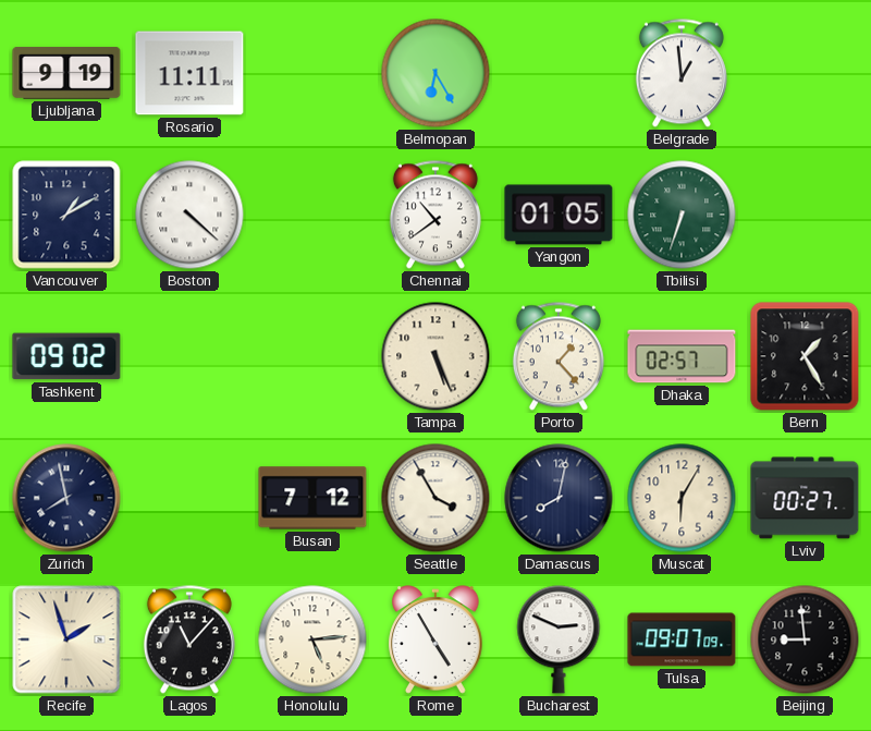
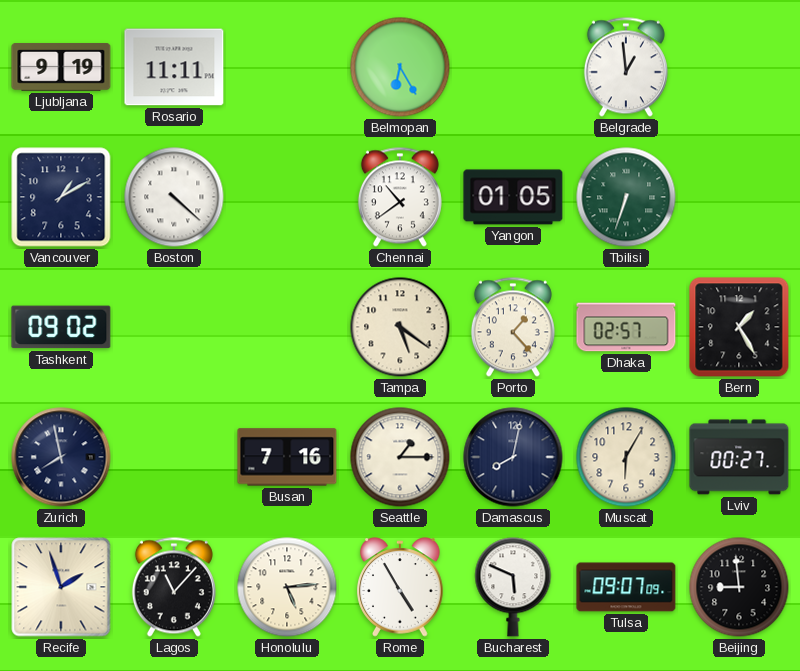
Tampa: 5:26 -> 5:21
Busan: 7:12 -> 7:16
Seattle: 3:55 -> 1:15
Bucharest: 2:49 -> 5:49
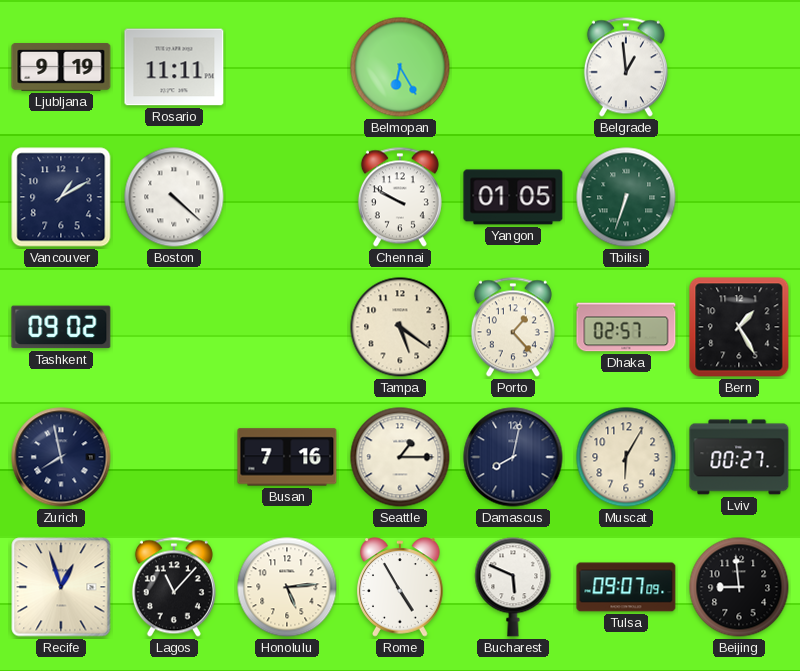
Chennai: 10:39 -> 9:50
Recife: 1:57 -> 12:57
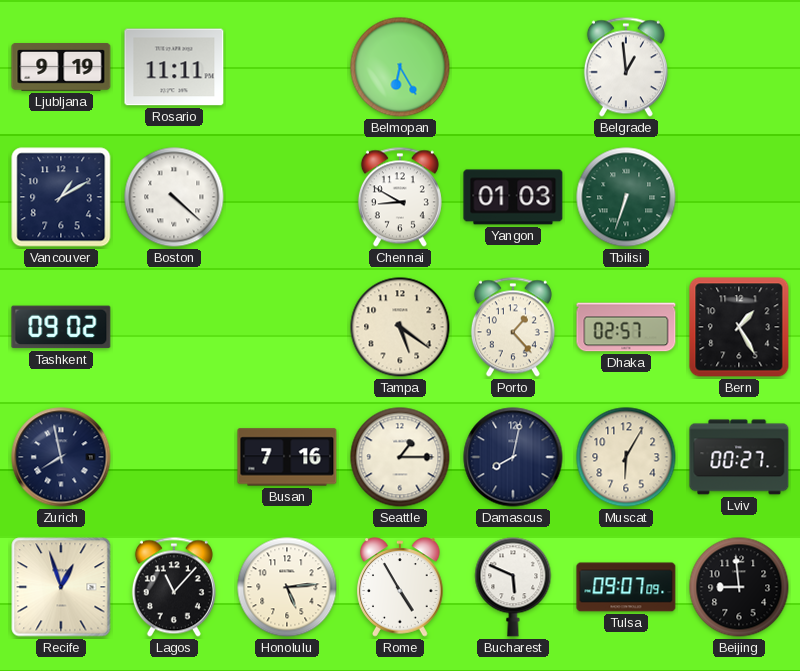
Chennai: 9:50 -> 8:50
Yangon: 01:05 -> 01:03
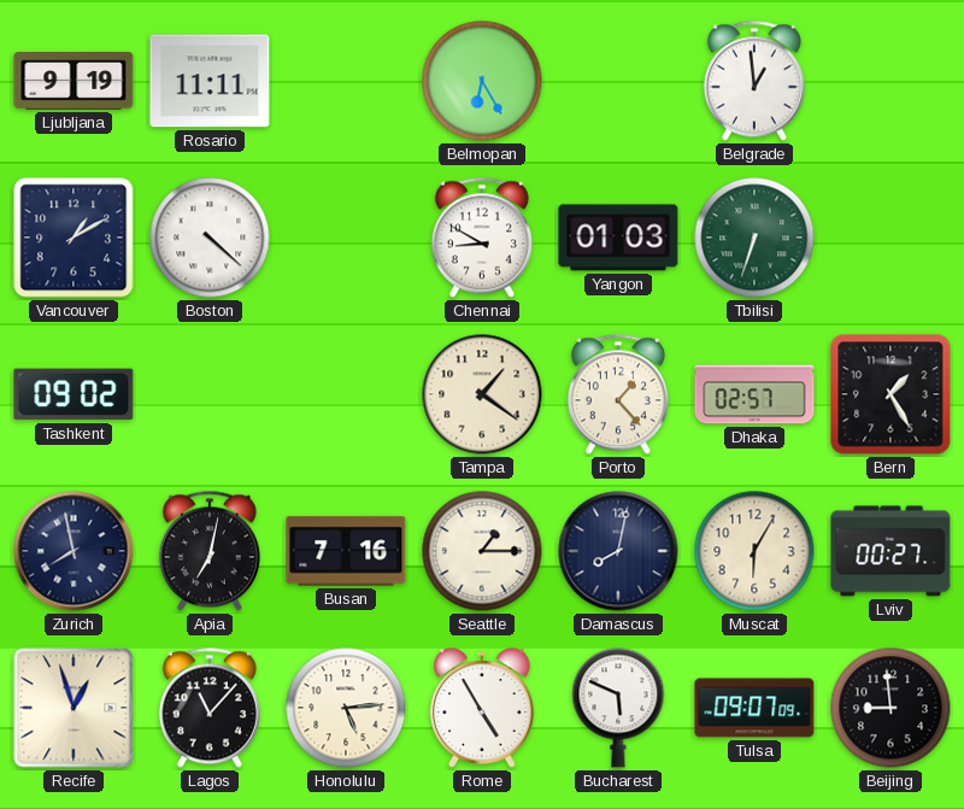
Tampa: 5:21 -> 1:21
Apia: none -> 7:02
